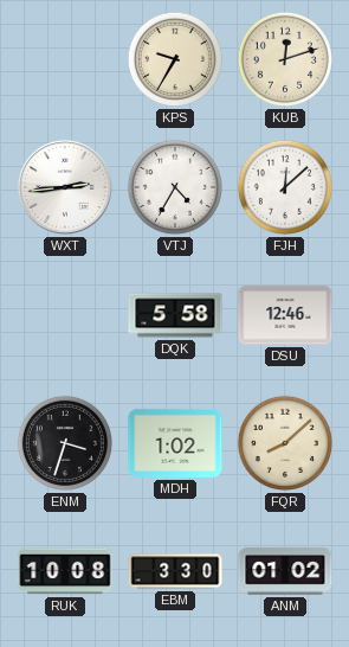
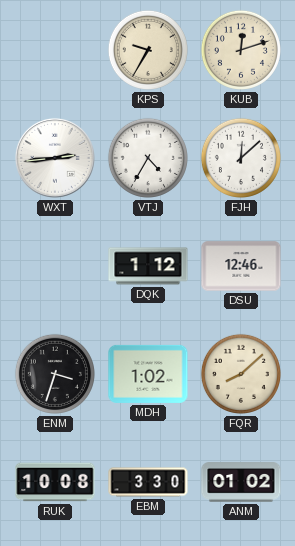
DQK: 5:58 -> 1:12
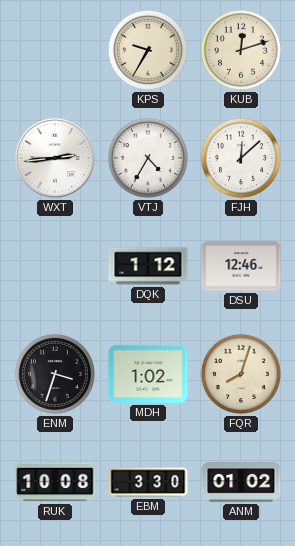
FQR: 8:08 -> 8:03
